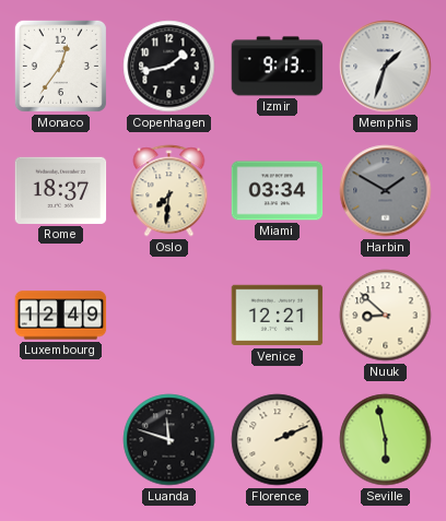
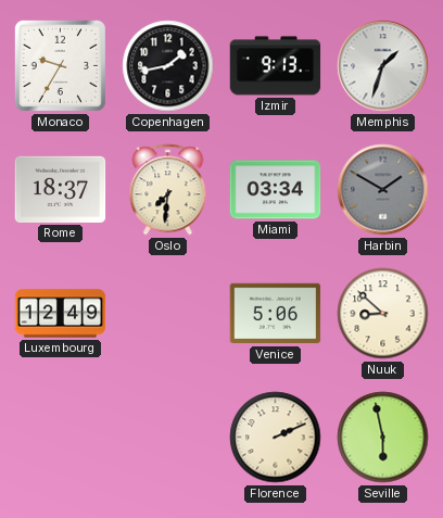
Monaco: 12:36 -> 9:35
Venice: 12:21 -> 5:06
Luanda: 11:48 -> none
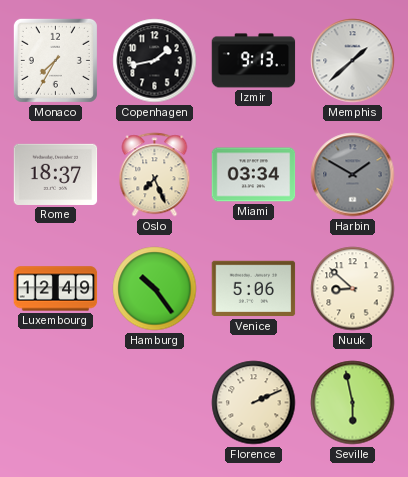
Monaco: 9:35 -> 7:35
Memphis: 1:33 -> 1:38
Oslo: 7:31 -> 7:26
Hamburg: none -> 10:24
